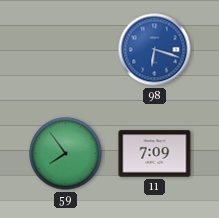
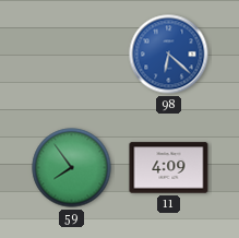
98: 6:18 -> 6:22
11: 7:09 -> 4:09
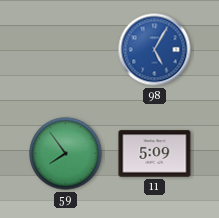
98: 6:22 -> 5:05
11: 4:09 -> 5:09
